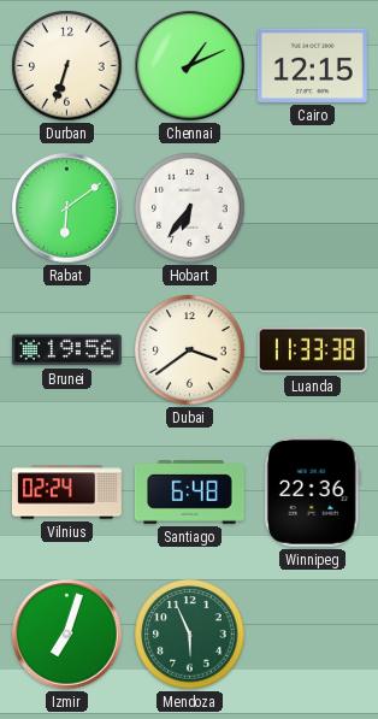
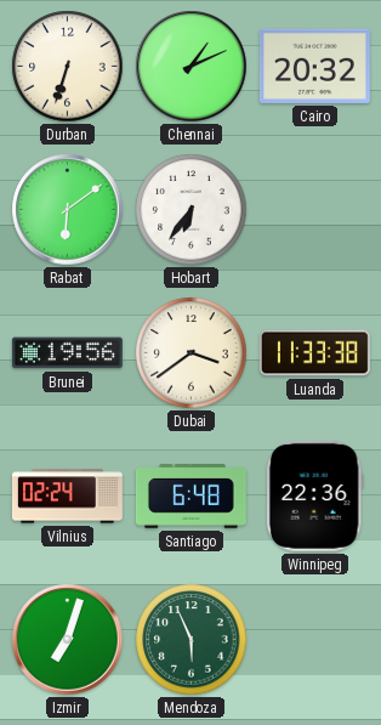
Cairo: 12:15 -> 20:32
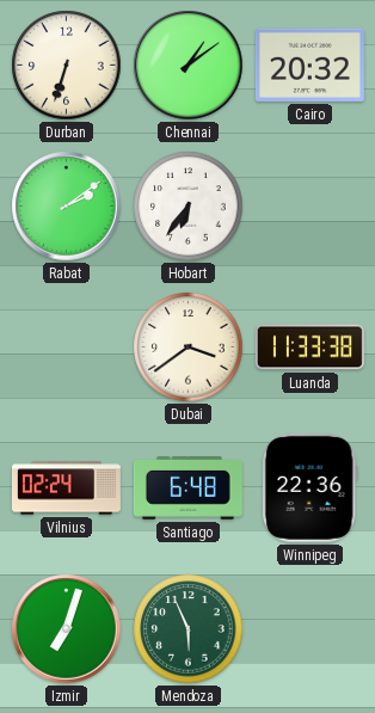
Chennai: 1:11 -> 1:09
Rabat: 6:09 -> 2:09
Brunei: 19:56 -> none
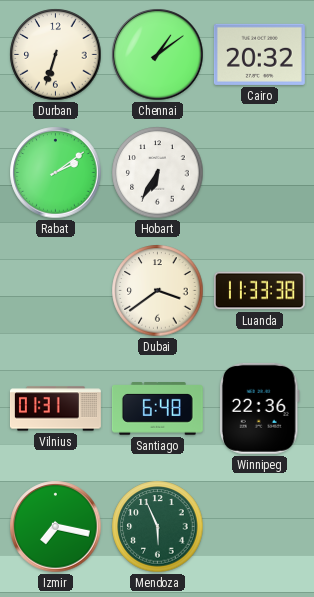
Hobart: 6:36 -> 6:35
Vilnius: 02:24 -> 01:31
Izmir: 7:03 -> 7:17
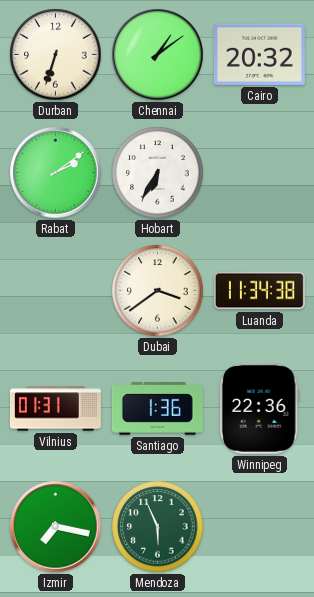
Luanda: 11:33 -> 11:34
Santiago: 6:48 -> 1:36
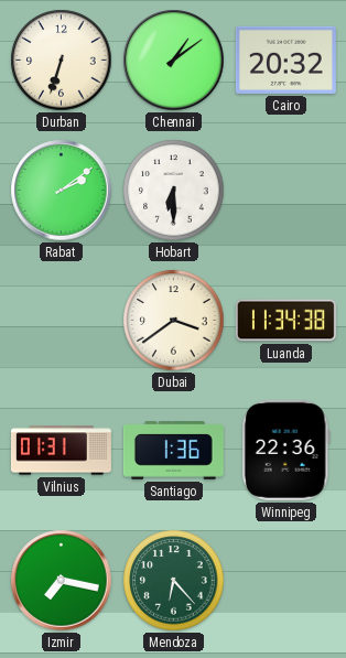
Hobart: 6:35 -> 6:30
Mendoza: 5:56 -> 6:23
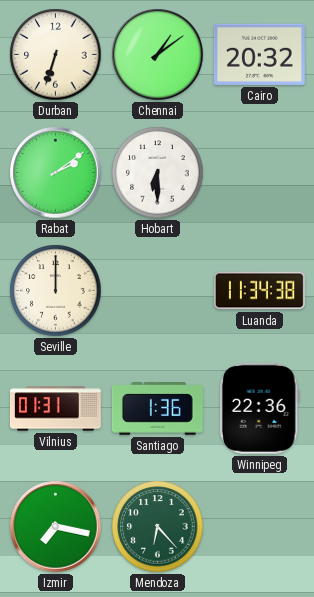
Seville: none -> 12:00
Dubai: 3:39 -> none
